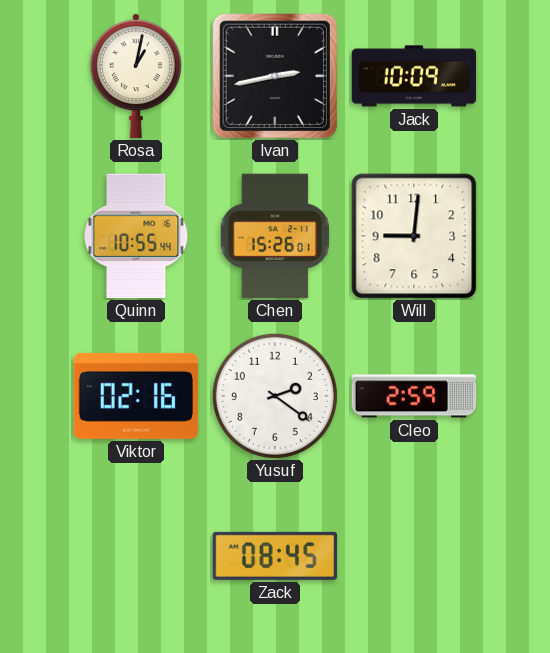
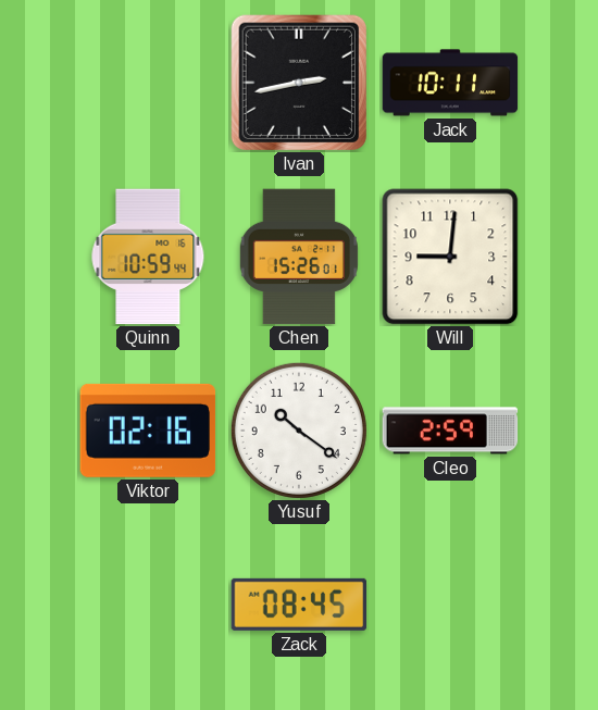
Rosa: 1:02 -> none
Jack: 10:09 -> 10:11
Quinn: 10:55 -> 10:59
Yusuf: 2:21 -> 10:21
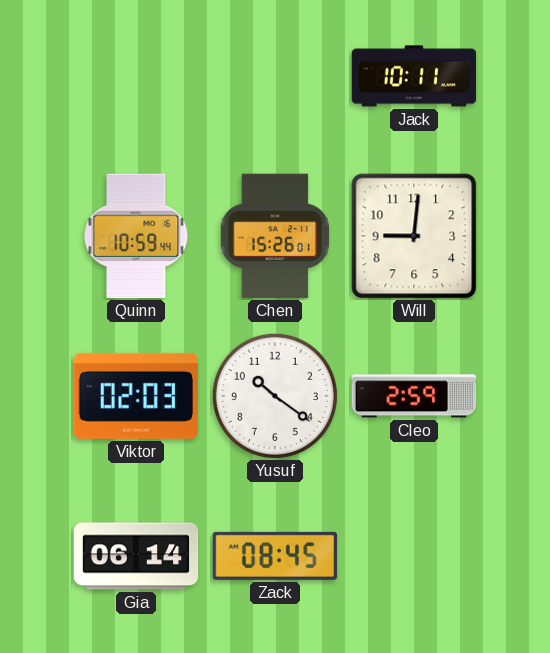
Ivan: 2:43 -> none
Viktor: 02:16 -> 02:03
Gia: none -> 06:14
